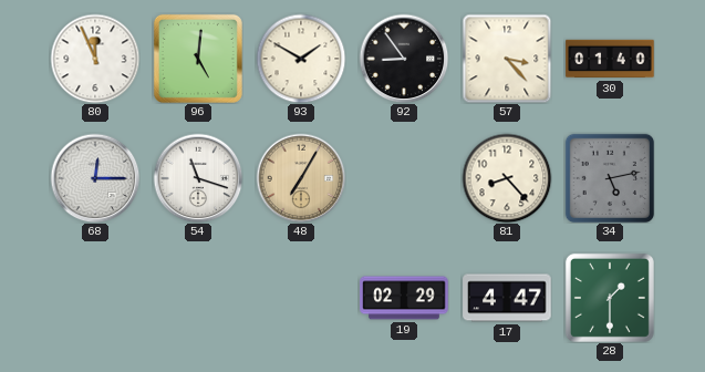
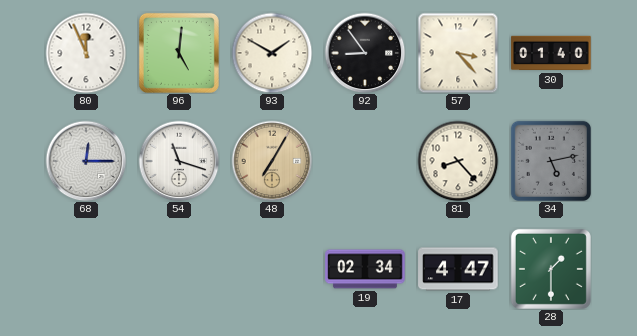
19: 02:29 -> 02:34
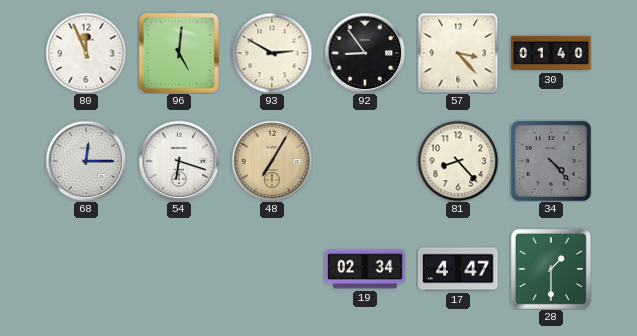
93: 1:50 -> 2:50
54: 11:18 -> 6:18
34: 5:13 -> 4:23
